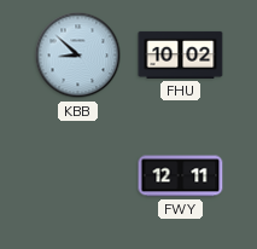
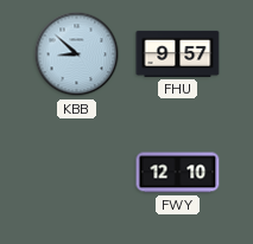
FHU: 10:02 -> 9:57
FWY: 12:11 -> 12:10
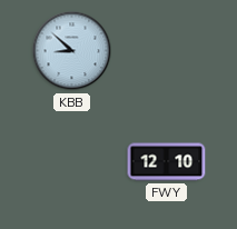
FHU: 9:57 -> none
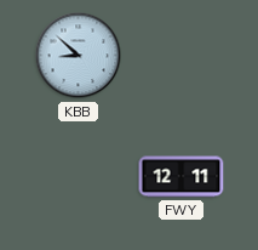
FWY: 12:10 -> 12:11
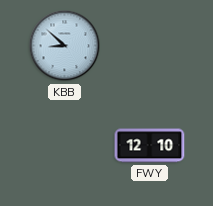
FWY: 12:11 -> 12:10
